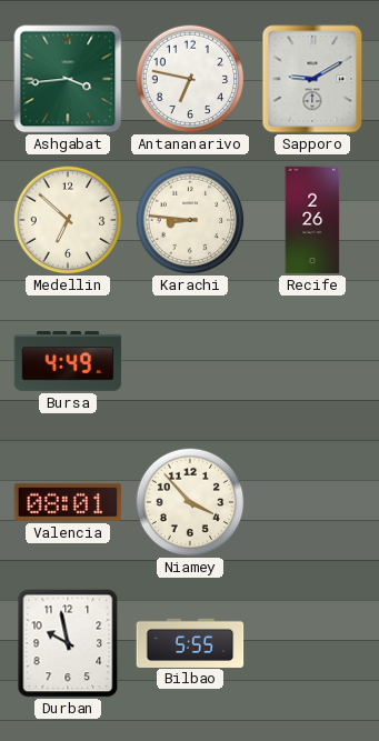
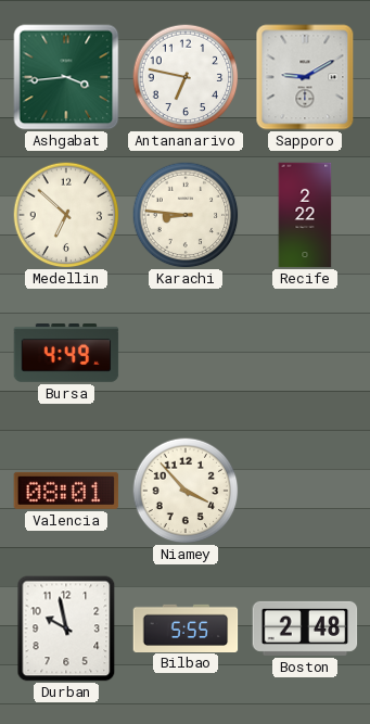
Recife: 2:26 -> 2:22
Boston: none -> 2:48
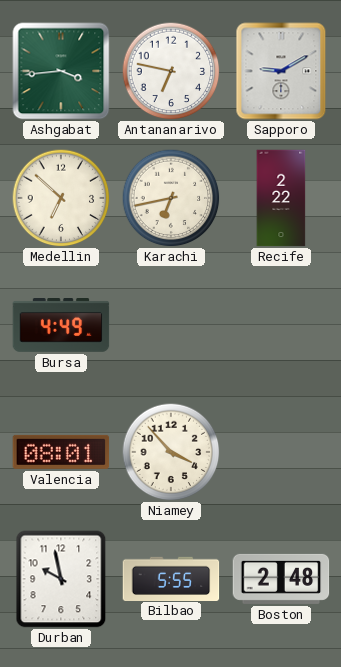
Karachi: 8:46 -> 6:43
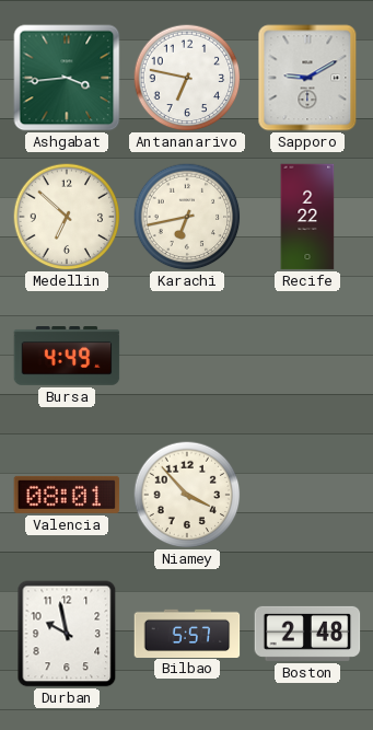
Bilbao: 5:55 -> 5:57
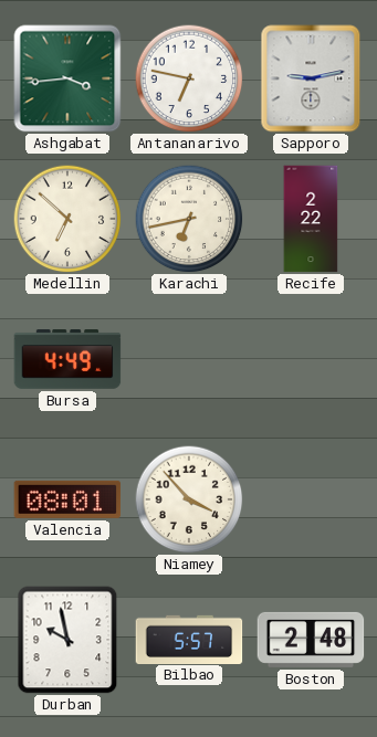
Sapporo: 9:10 -> 9:13
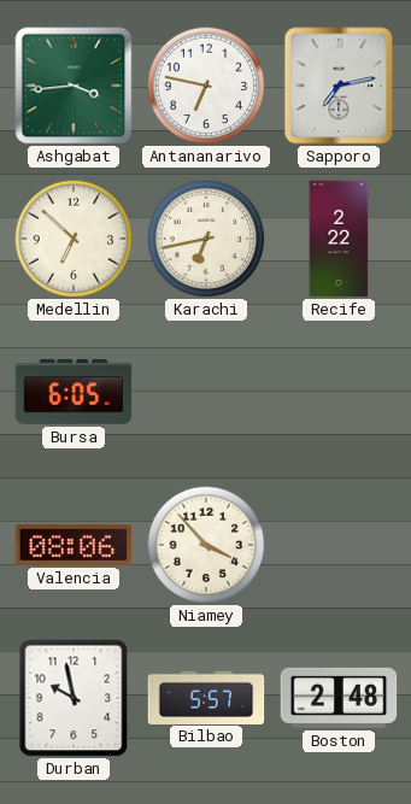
Sapporo: 9:13 -> 7:13
Bursa: 4:49 -> 6:05
Valencia: 08:01 -> 08:06
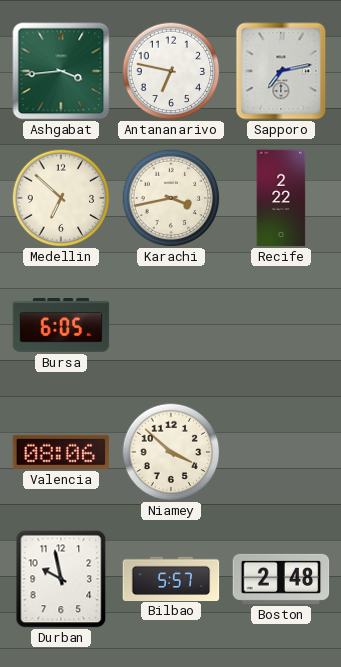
Karachi: 6:43 -> 3:43
Niamey: 3:53 -> 3:52
